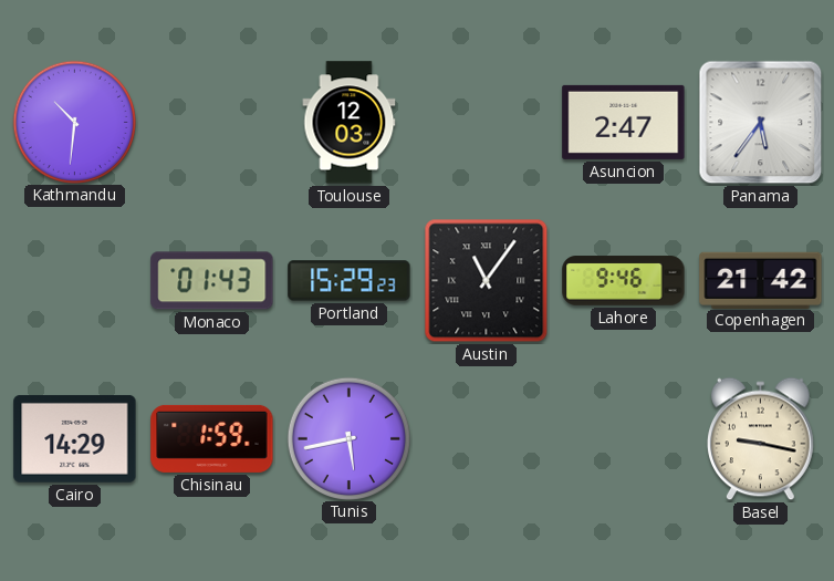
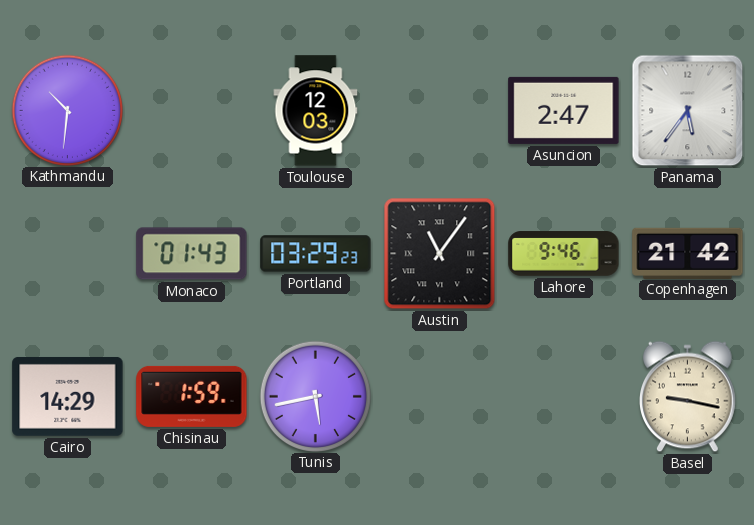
Portland: 15:29 -> 03:29
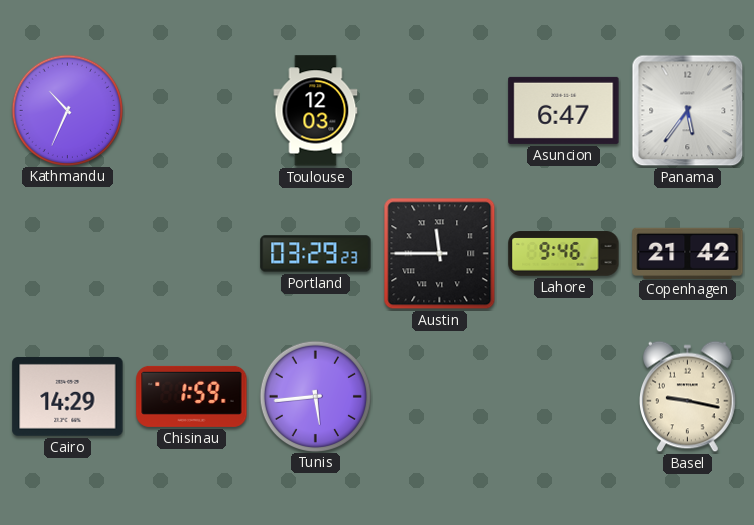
Kathmandu: 10:31 -> 10:34
Asuncion: 2:47 -> 6:47
Monaco: 01:43 -> none
Austin: 11:06 -> 11:45
Tunis: 5:43 -> 5:44
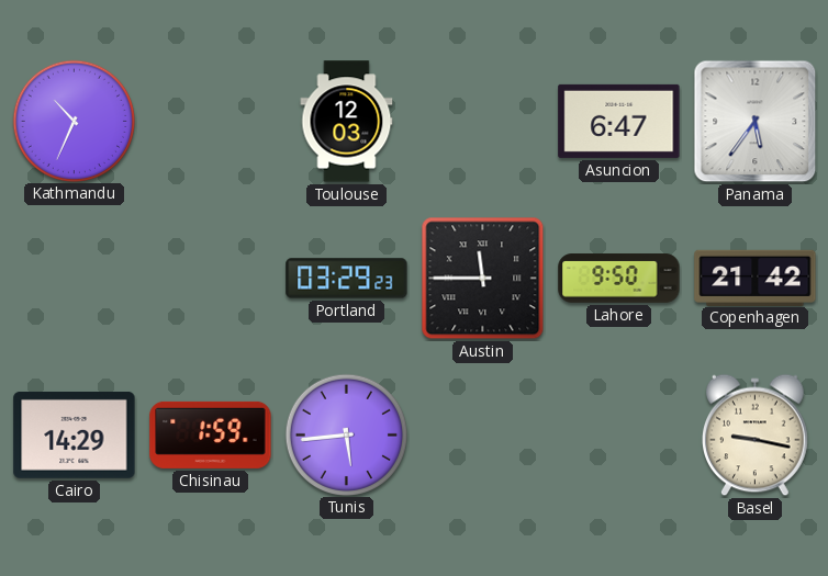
Lahore: 9:46 -> 9:50
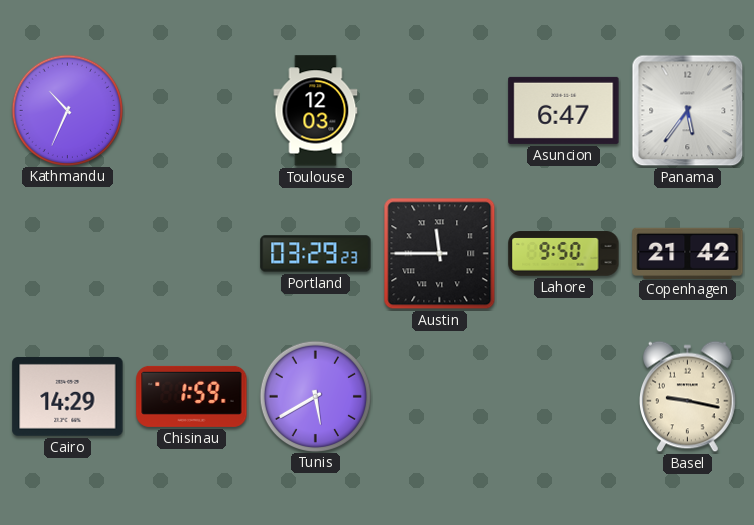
Tunis: 5:44 -> 5:40
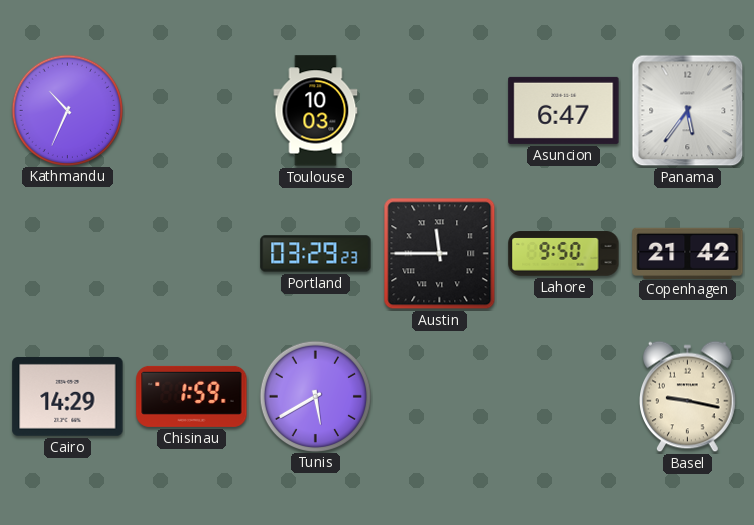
Toulouse: 12:03 -> 10:03
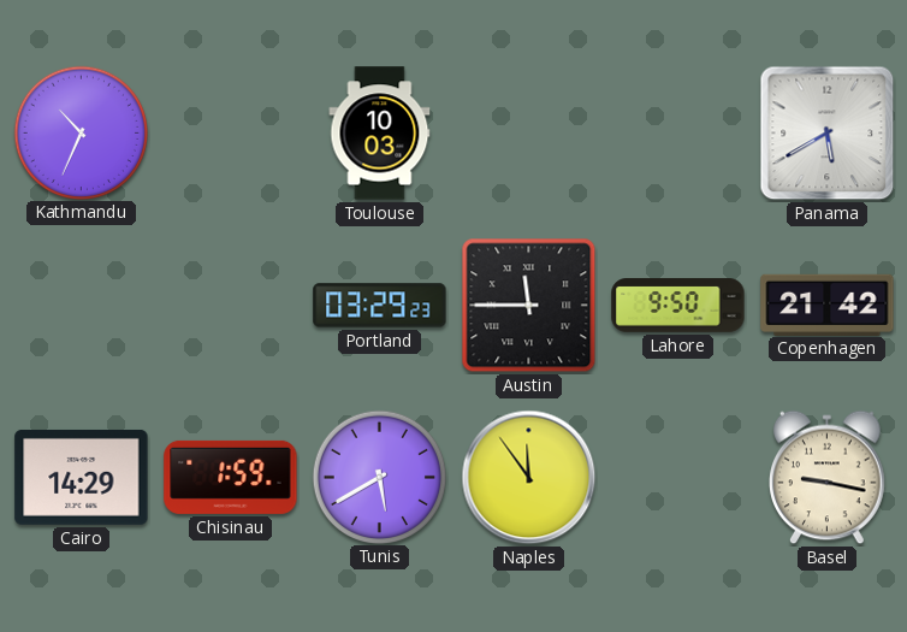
Asuncion: 6:47 -> none
Panama: 5:36 -> 5:40
Naples: none -> 11:54
